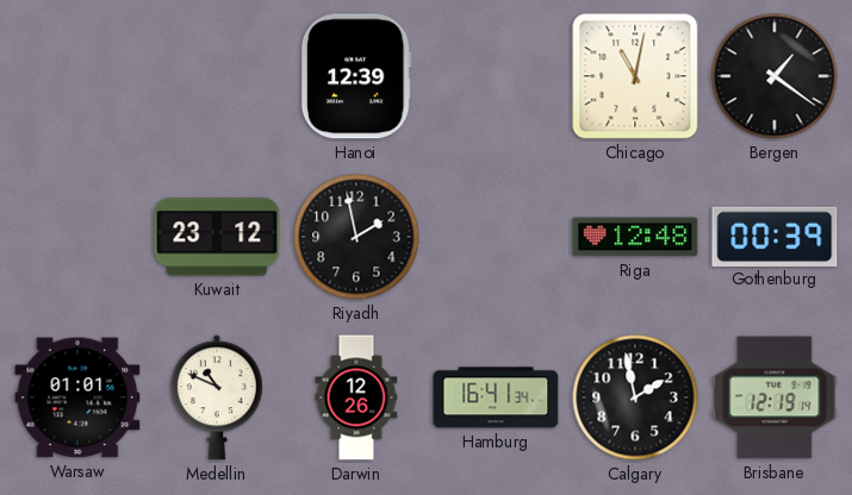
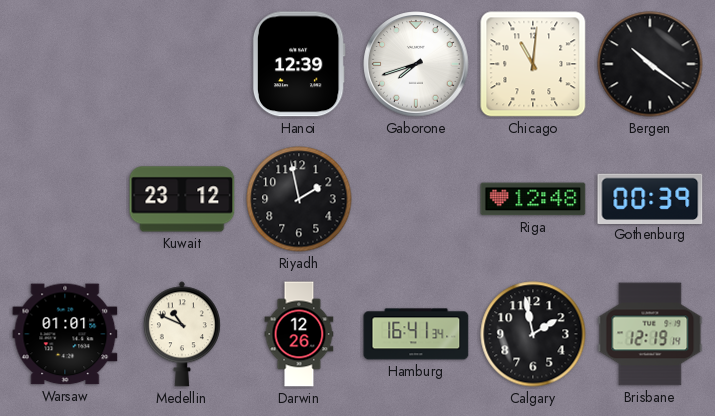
Gaborone: none -> 7:42
Chicago: 11:02 -> 11:01
Bergen: 1:21 -> 10:21
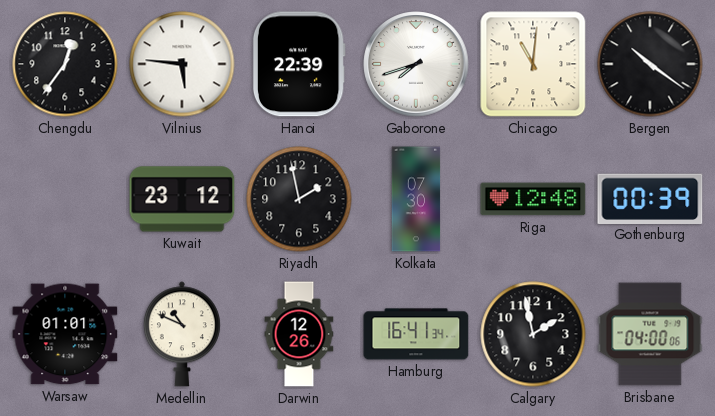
Chengdu: none -> 12:36
Vilnius: none -> 5:46
Hanoi: 12:39 -> 22:39
Kolkata: none -> 07:30
Brisbane: 12:19 -> 04:00
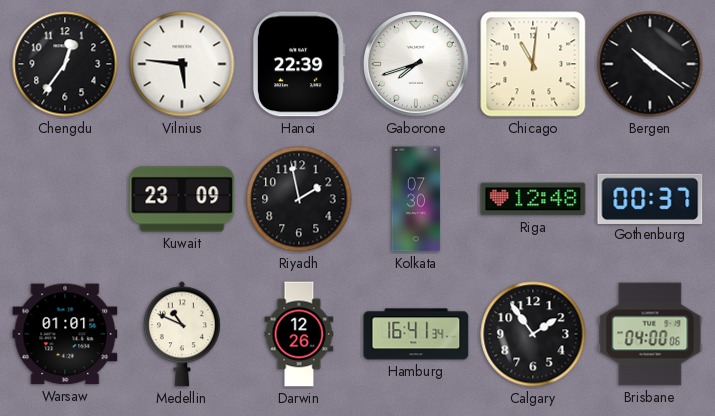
Kuwait: 23:12 -> 23:09
Gothenburg: 00:39 -> 00:37
Calgary: 1:58 -> 1:54
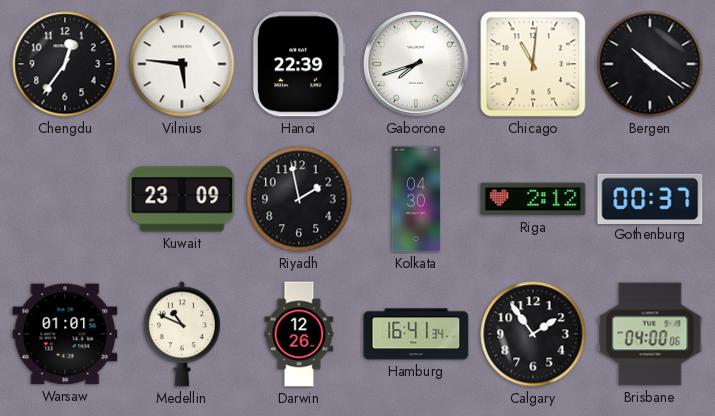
Kolkata: 07:30 -> 04:30
Riga: 12:48 -> 2:12
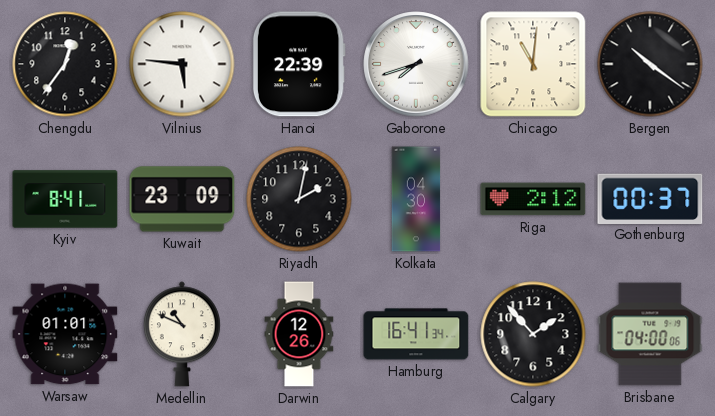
Kyiv: none -> 8:41
Riyadh: 1:58 -> 2:02
Calgary: 1:54 -> 1:53
